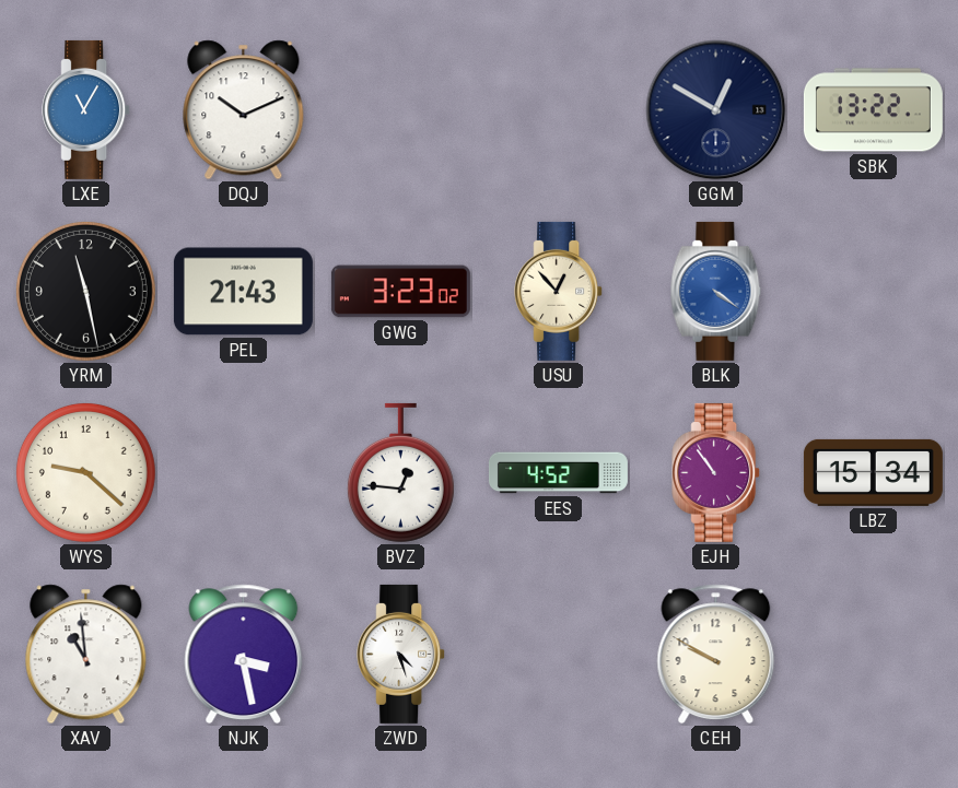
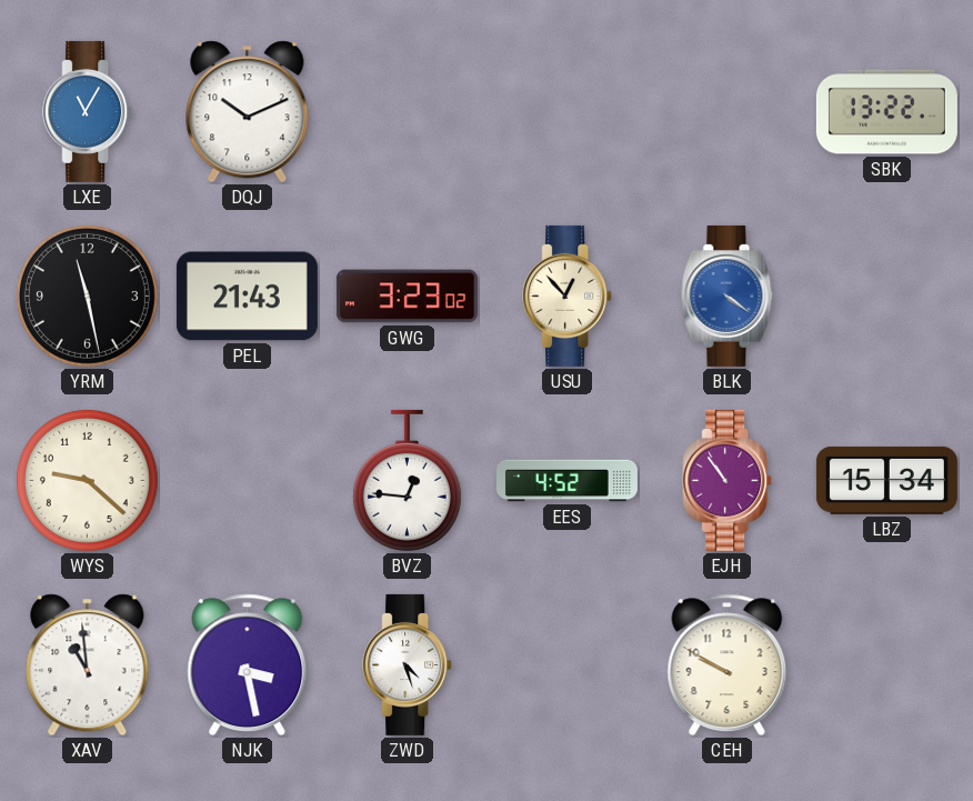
GGM: 12:50 -> none
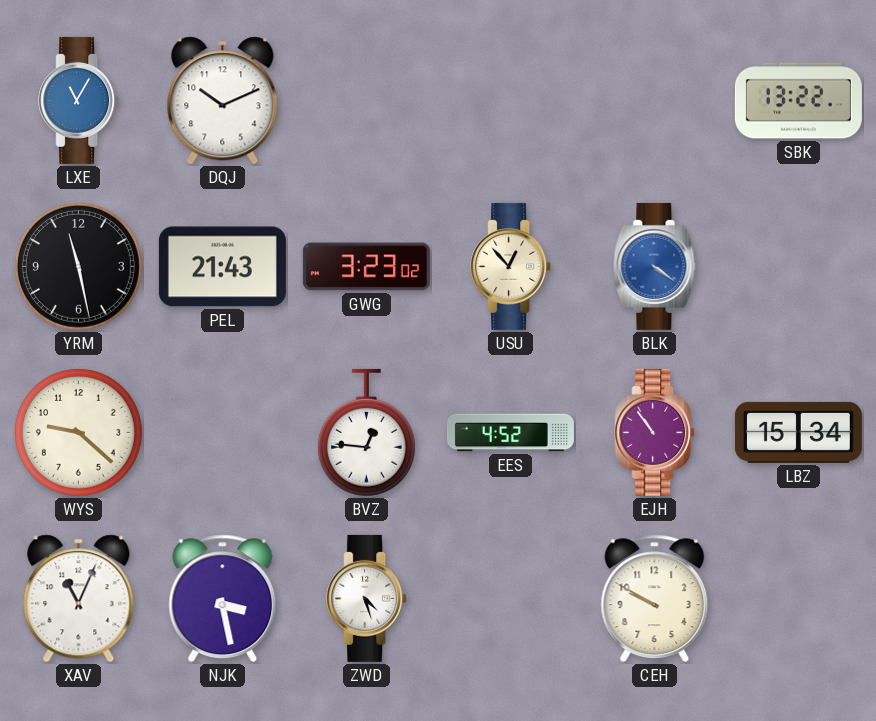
XAV: 10:59 -> 11:04
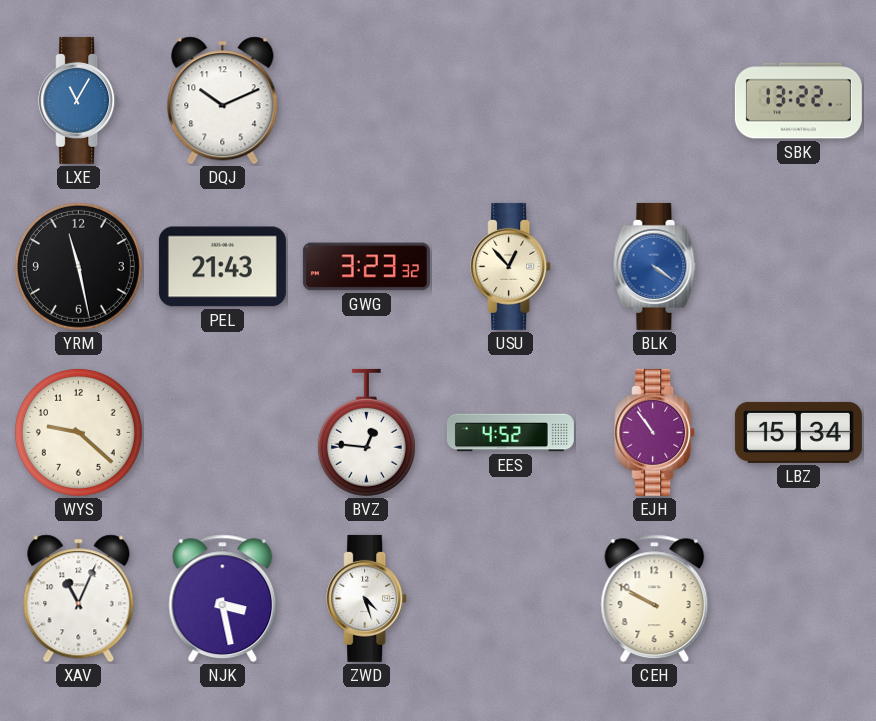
GWG: 3:23:02 -> 3:23:32
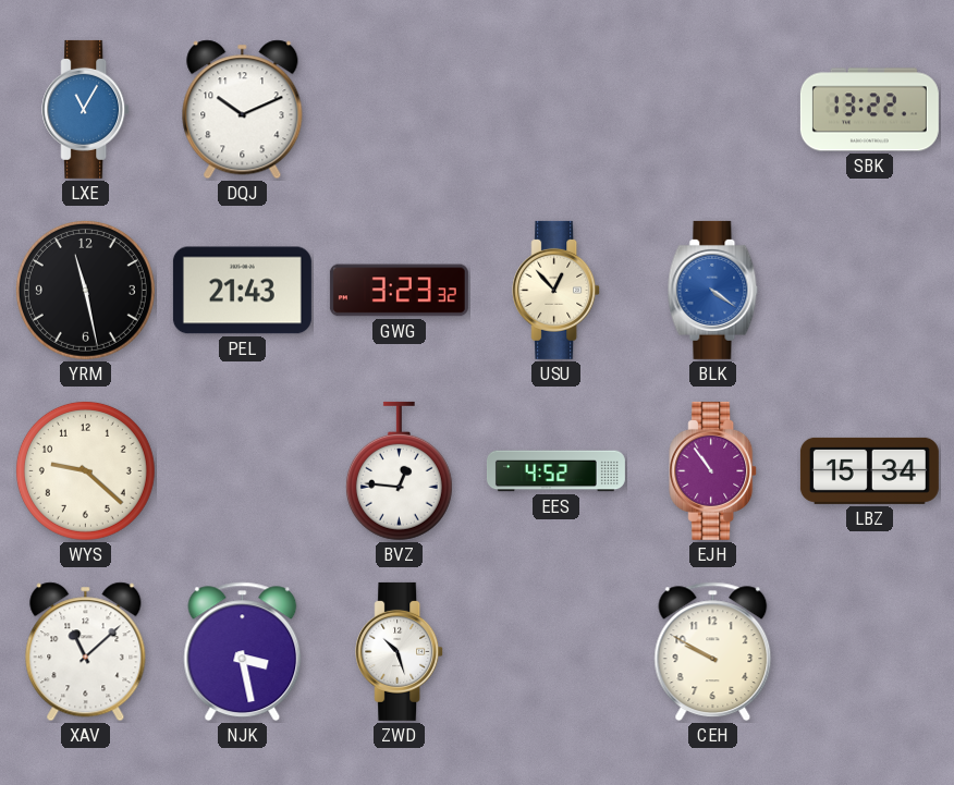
XAV: 11:04 -> 11:08
ZWD: 4:27 -> 10:27
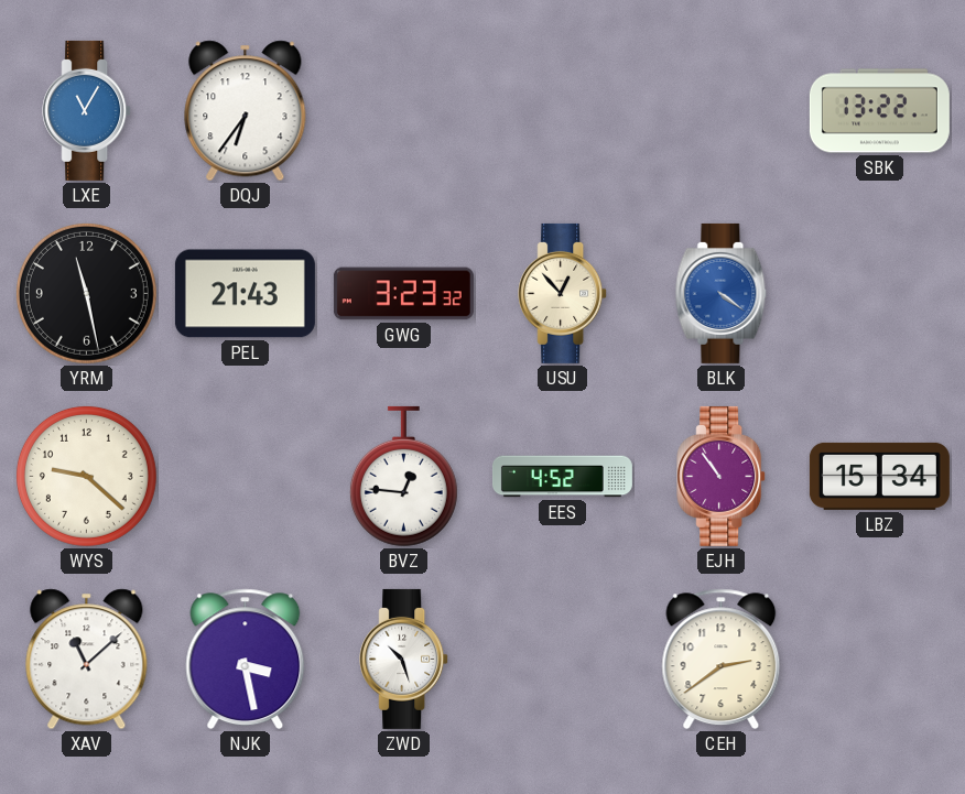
DQJ: 10:11 -> 6:36
CEH: 9:50 -> 2:39
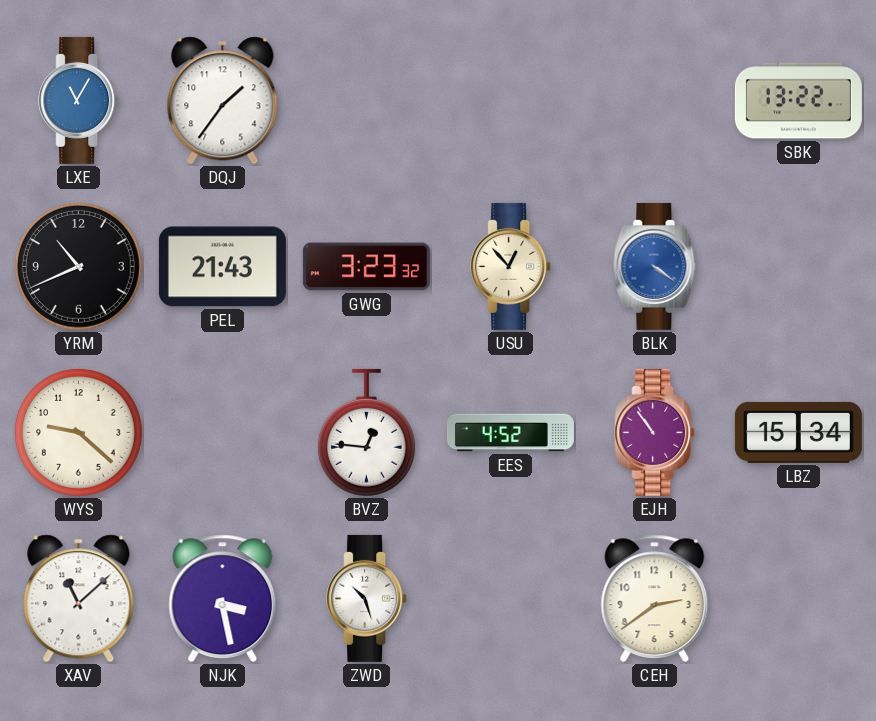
DQJ: 6:36 -> 1:36
YRM: 11:28 -> 10:41
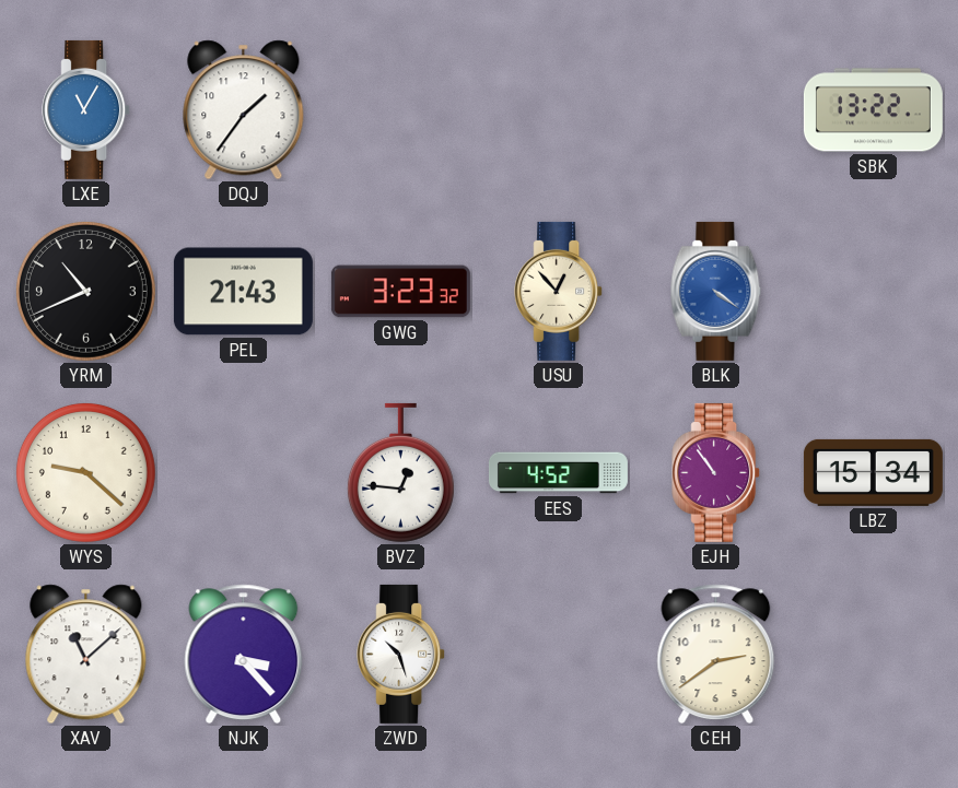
NJK: 3:28 -> 3:23
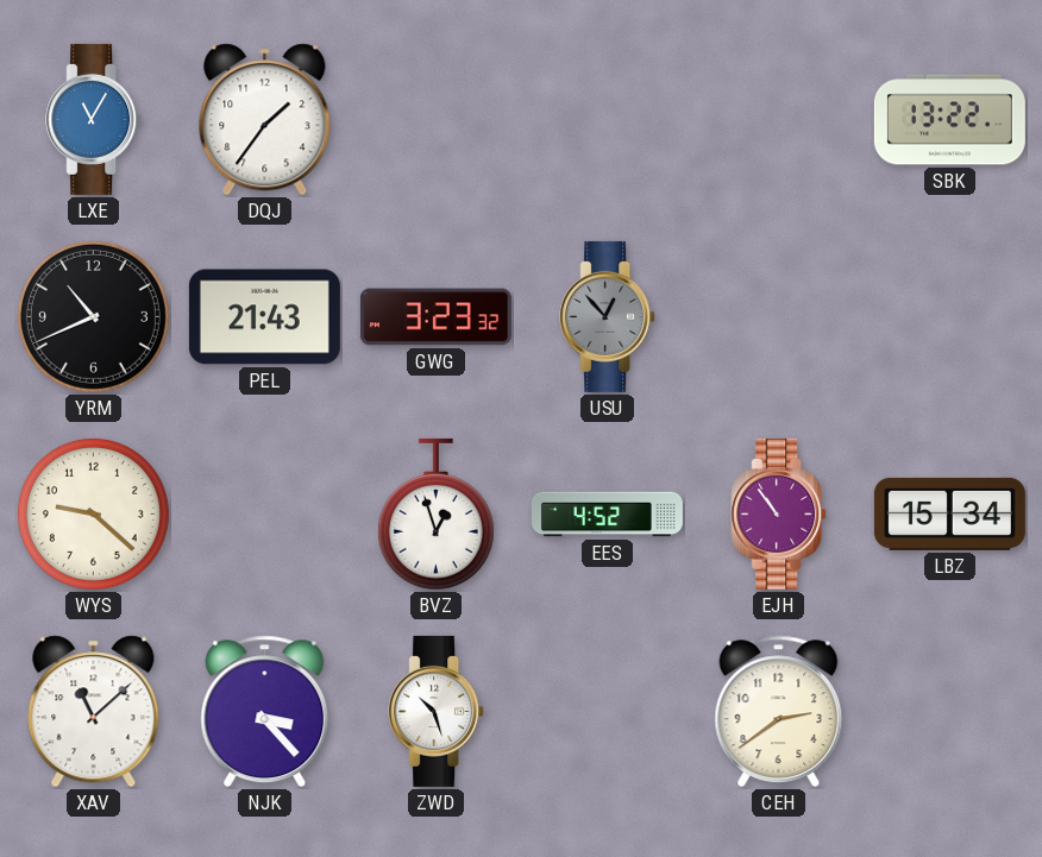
USU dial: cream -> grey
BLK: 4:21 -> none
BVZ: 12:46 -> 12:57
